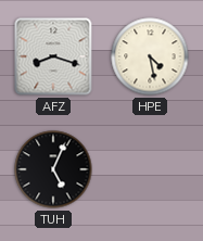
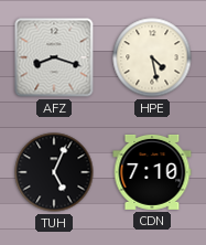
CDN: none -> 7:10
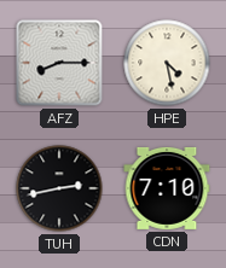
AFZ: 8:18 -> 8:15
TUH: 5:04 -> 2:43
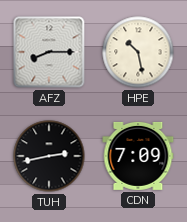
HPE: 4:28 -> 10:28
CDN: 7:10 -> 7:09
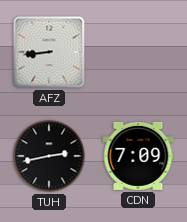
AFZ: 8:15 -> 8:44
HPE: 10:28 -> none
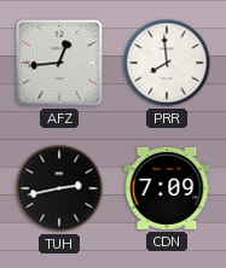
AFZ: 8:44 -> 12:44
PRR: none -> 7:59
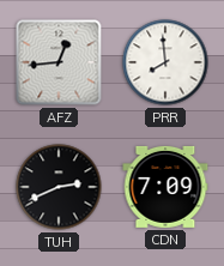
TUH: 2:43 -> 2:41
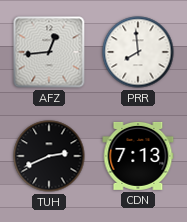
CDN: 7:09 -> 7:13
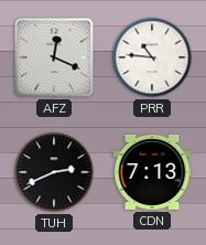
AFZ: 12:44 -> 12:19
PRR: 7:59 -> 10:46
